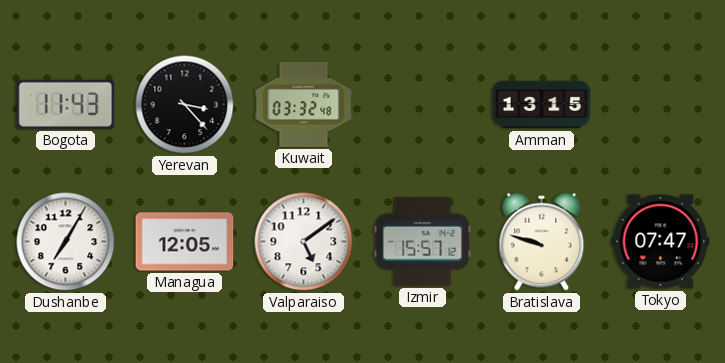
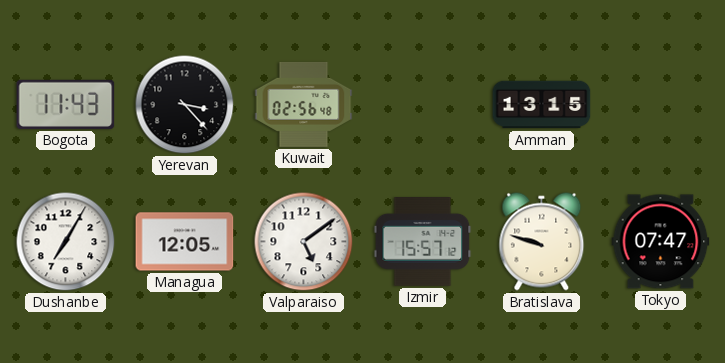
Kuwait: 03:32 -> 02:56
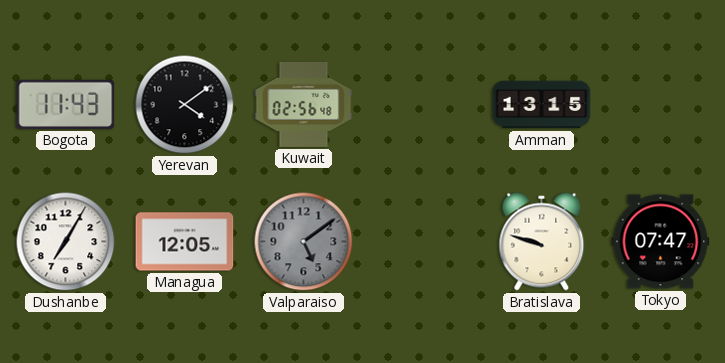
Yerevan: 3:23 -> 4:09
Valparaiso dial: white -> grey
Izmir: 15:57 -> none
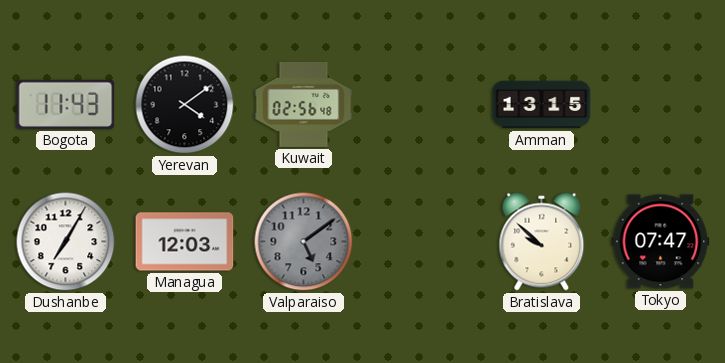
Managua: 12:05 -> 12:03
Bratislava: 9:48 -> 9:52
